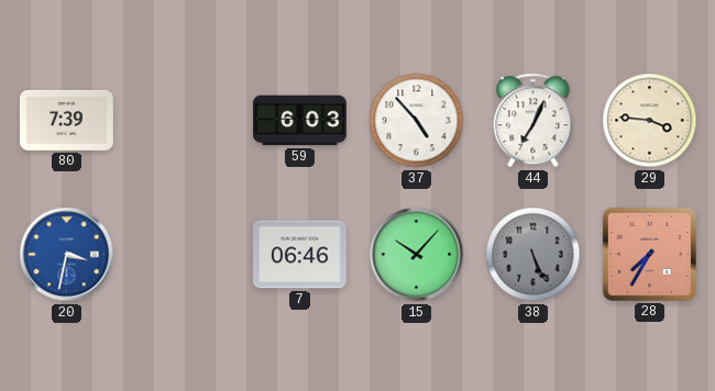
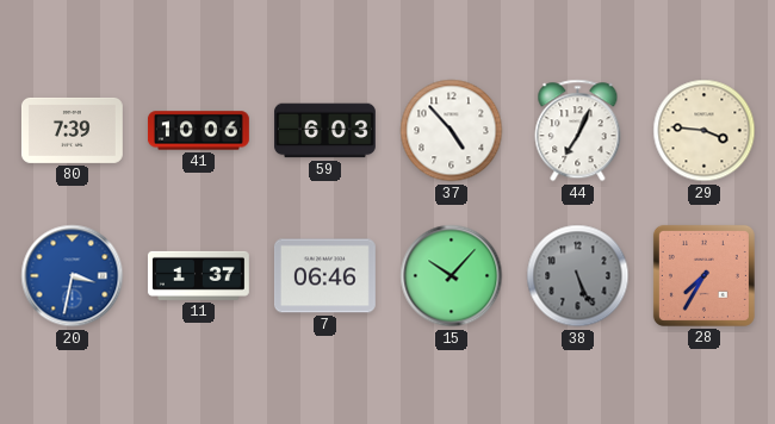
41: none -> 10:06
11: none -> 1:37
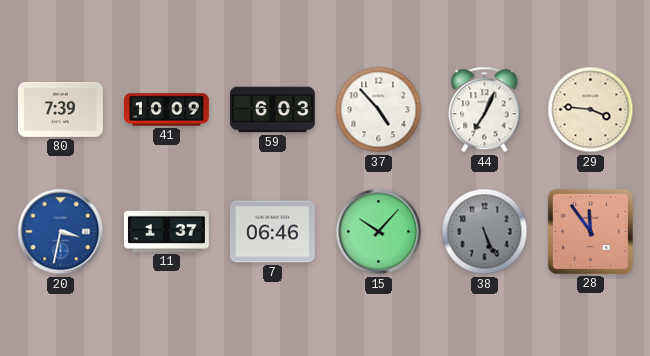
41: 10:06 -> 10:09
28: 7:35 -> 11:54
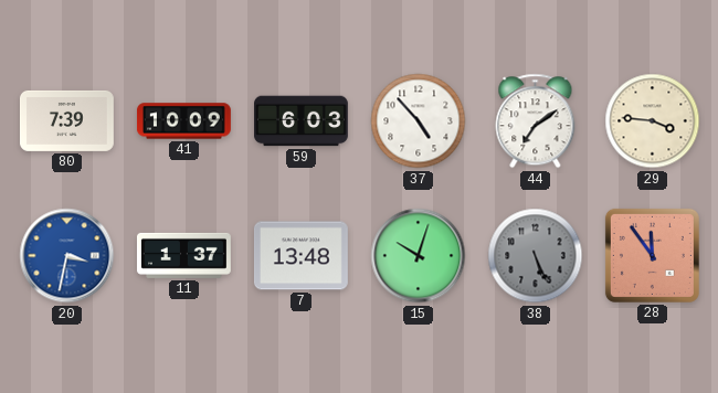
44: 7:04 -> 7:09
7: 06:46 -> 13:48
15: 10:07 -> 10:03
